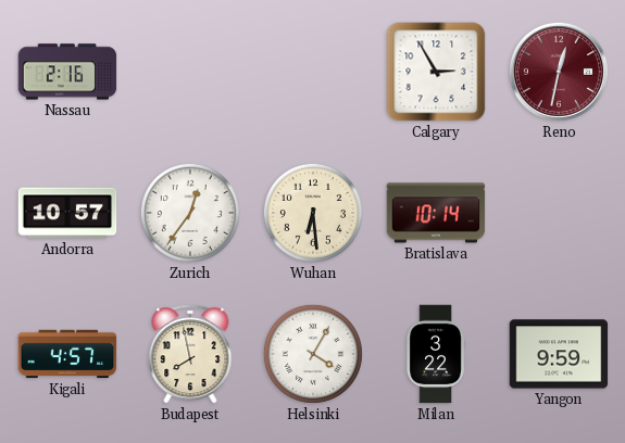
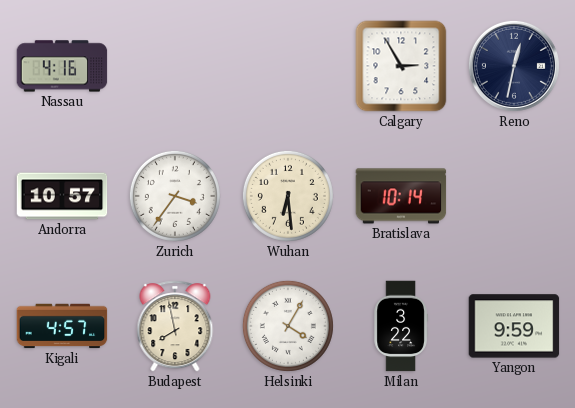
Nassau: 2:16 -> 4:16
Reno dial: burgundy -> navy
Zurich: 12:36 -> 3:36
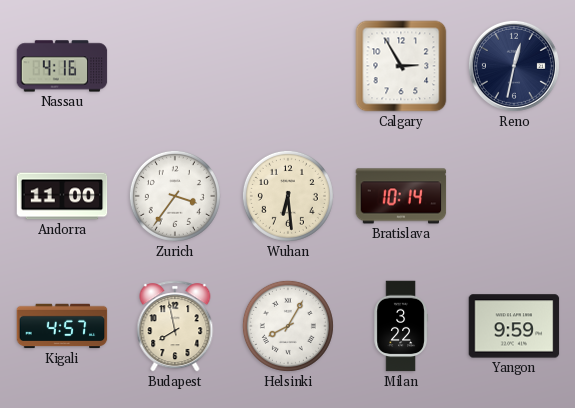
Andorra: 10:57 -> 11:00
Helsinki: 4:05 -> 8:05
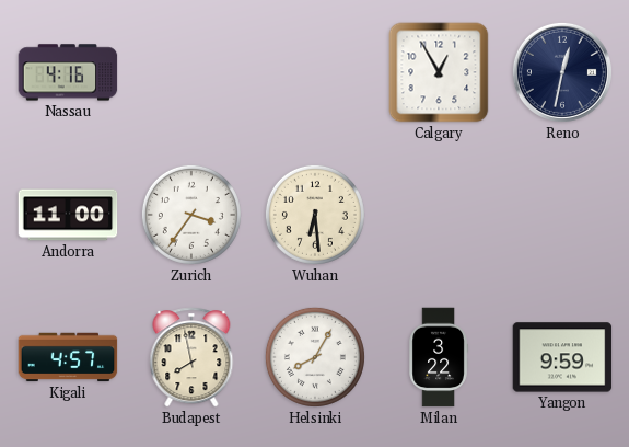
Calgary: 2:55 -> 12:55
Bratislava: 10:14 -> none
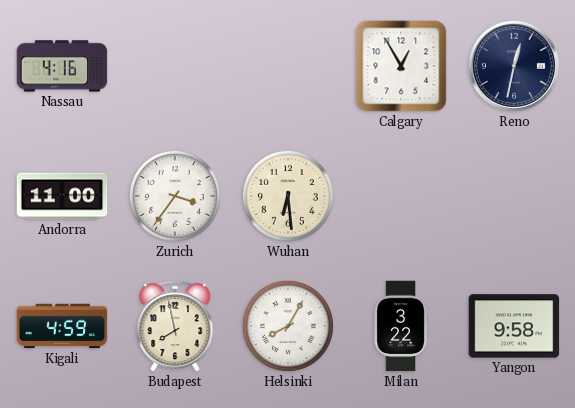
Kigali: 4:57 -> 4:59
Yangon: 9:59 -> 9:58
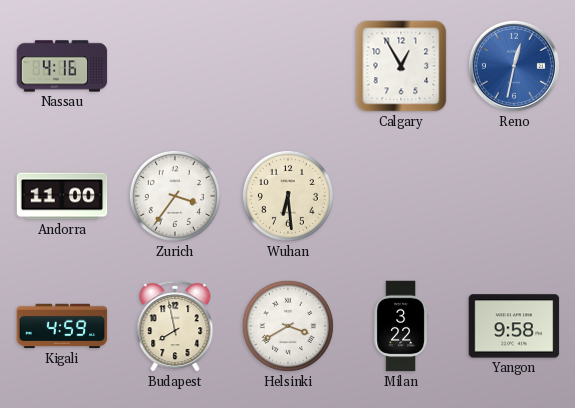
Reno dial: navy -> blue
Helsinki: 8:05 -> 3:40
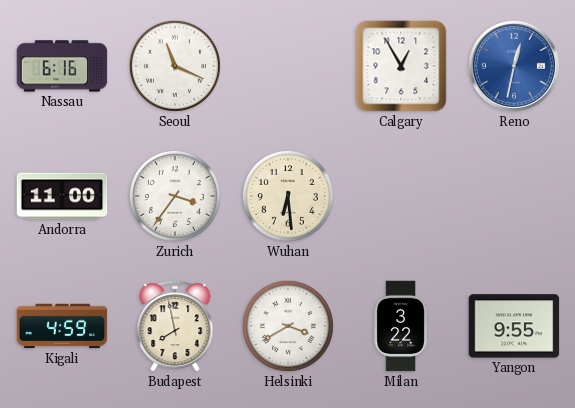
Nassau: 4:16 -> 6:16
Seoul: none -> 11:19
Yangon: 9:58 -> 9:55
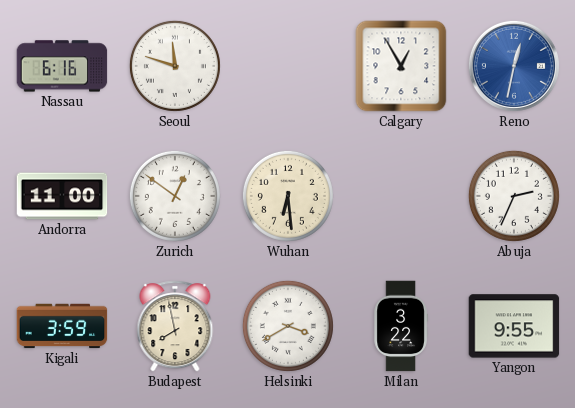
Seoul: 11:19 -> 11:48
Zurich: 3:36 -> 12:51
Abuja: none -> 2:34
Kigali: 4:59 -> 3:59
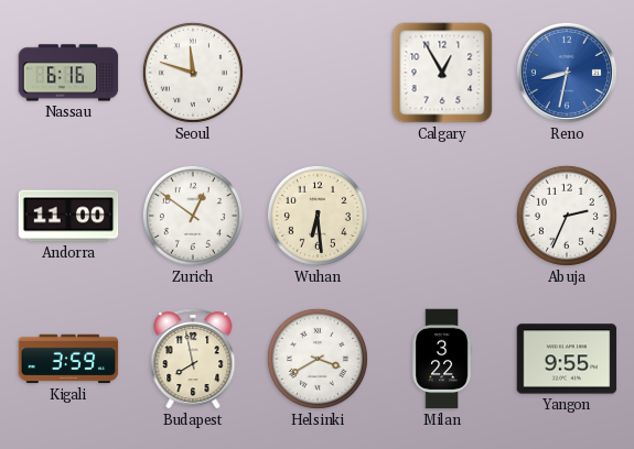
Reno: 12:32 -> 8:32
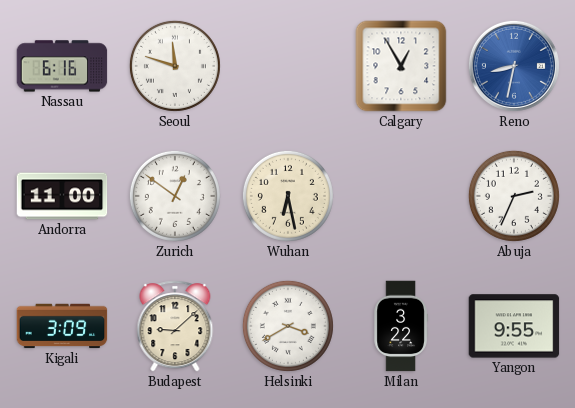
Wuhan: 6:29 -> 6:28
Kigali: 3:59 -> 3:09
Budapest: 7:58 -> 9:08
